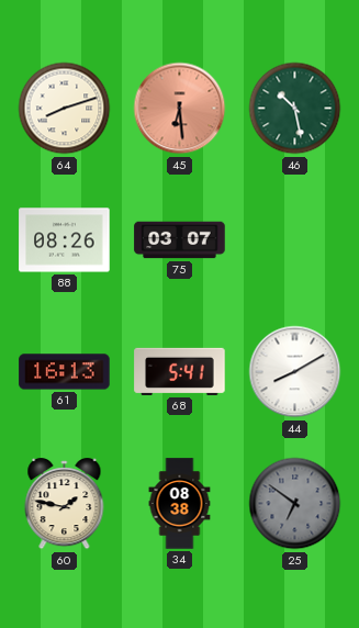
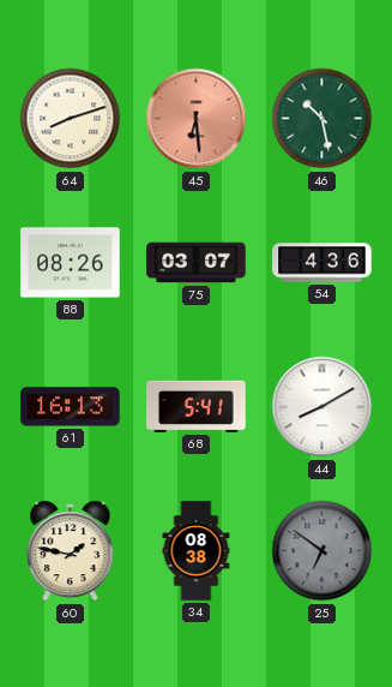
54: none -> 4:36
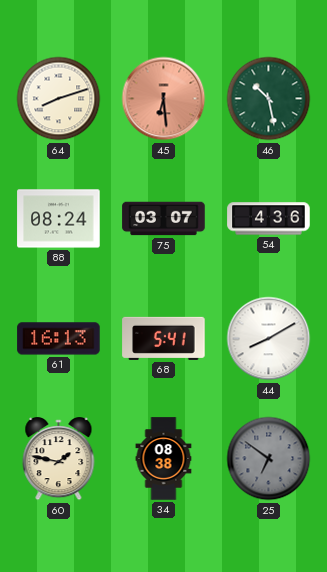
88: 08:26 -> 08:24
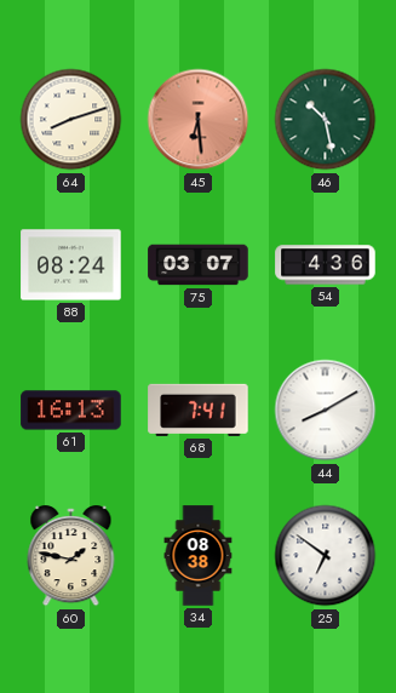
68: 5:41 -> 7:41
25 dial: grey -> white
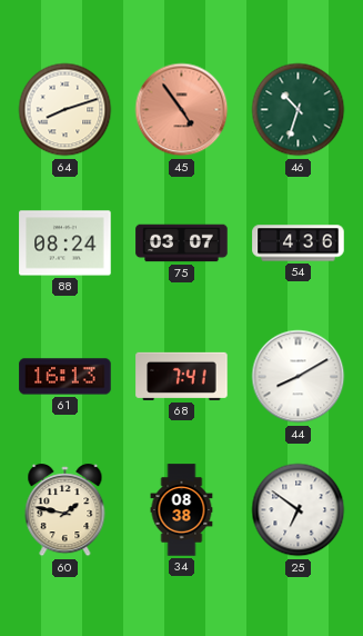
45: 6:29 -> 4:54
46: 10:28 -> 10:33
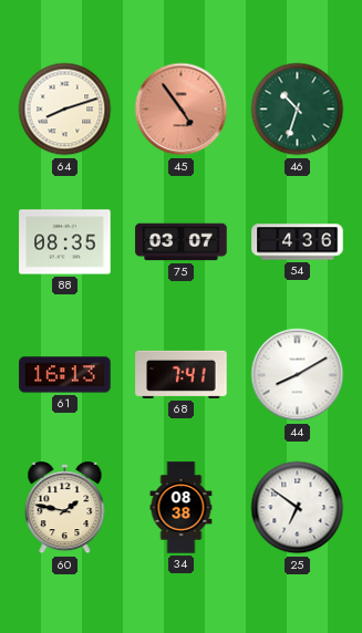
88: 08:24 -> 08:35
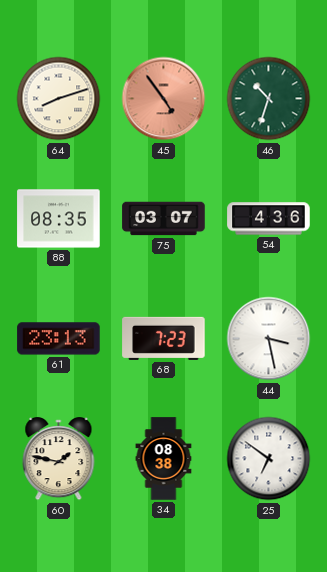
61: 16:13 -> 23:13
68: 7:41 -> 7:23
44: 8:10 -> 3:28
